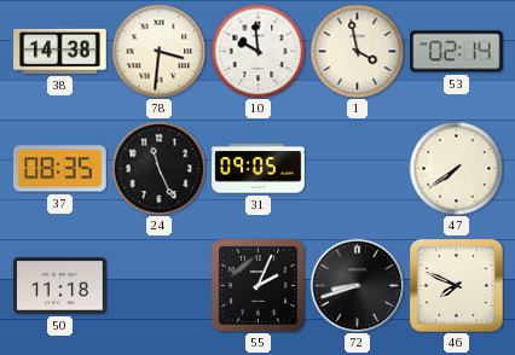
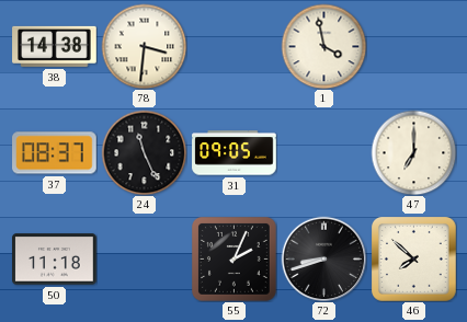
10: 9:59 -> none
53: 02:14 -> none
37: 08:35 -> 08:37
47: 7:39 -> 7:00
46: 7:49 -> 7:52
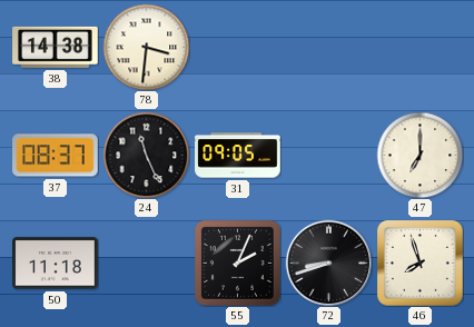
1: 3:58 -> none
46: 7:52 -> 7:57
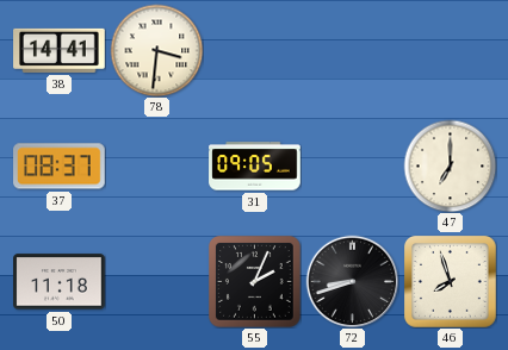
38: 14:38 -> 14:41
24: 11:26 -> none
